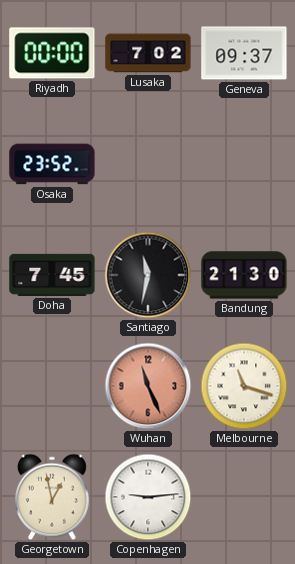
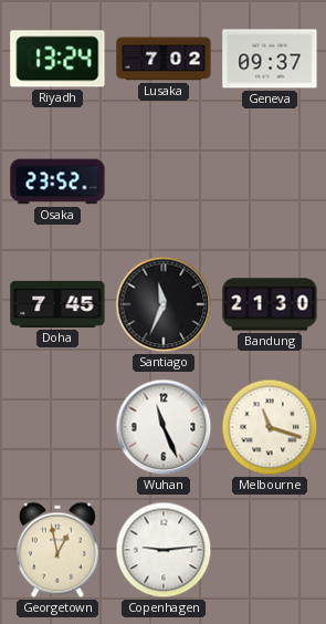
Riyadh: 00:00 -> 13:24
Santiago: 11:32 -> 11:34
Wuhan dial: salmon -> white
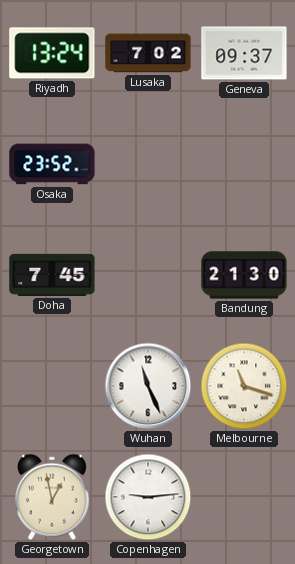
Santiago: 11:34 -> none
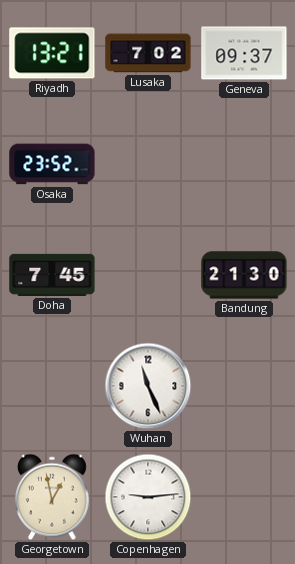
Riyadh: 13:24 -> 13:21
Melbourne: 11:18 -> none
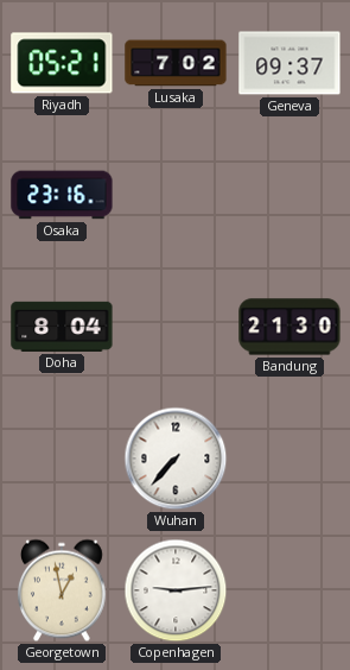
Riyadh: 13:21 -> 05:21
Osaka: 23:52 -> 23:16
Doha: 7:45 -> 8:04
Wuhan: 11:26 -> 7:37
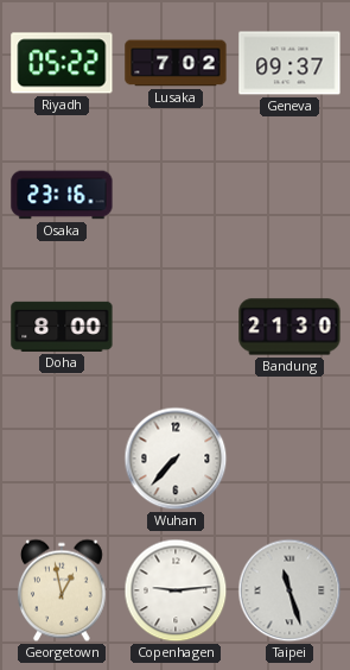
Riyadh: 05:21 -> 05:22
Doha: 8:04 -> 8:00
Taipei: none -> 11:27
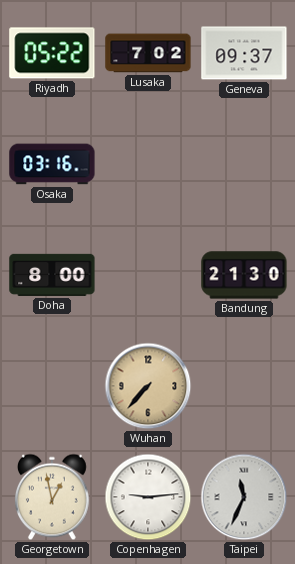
Osaka: 23:16 -> 03:16
Wuhan dial: white -> champagne
Taipei: 11:27 -> 11:34
